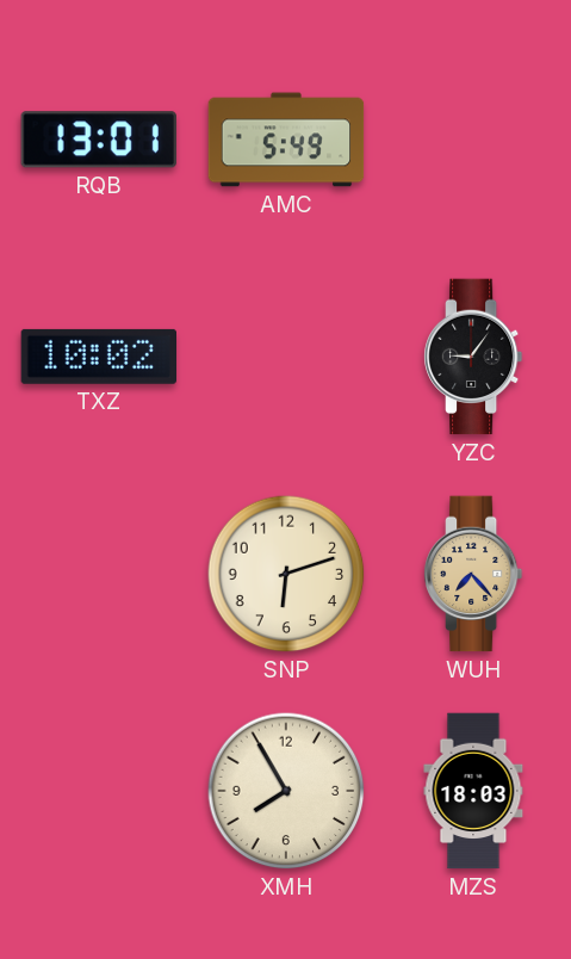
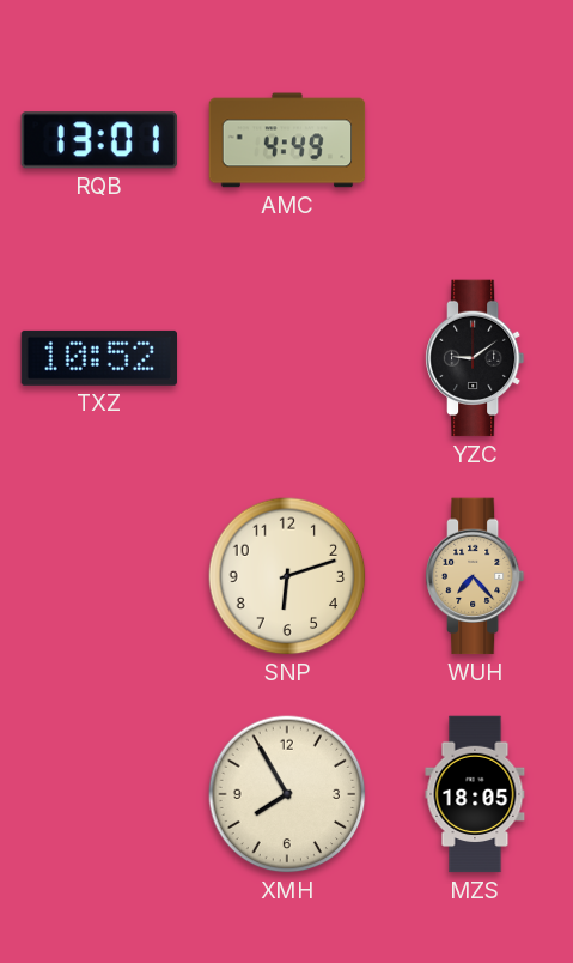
AMC: 5:49 -> 4:49
TXZ: 10:02 -> 10:52
YZC: 9:06 -> 9:09
MZS: 18:03 -> 18:05
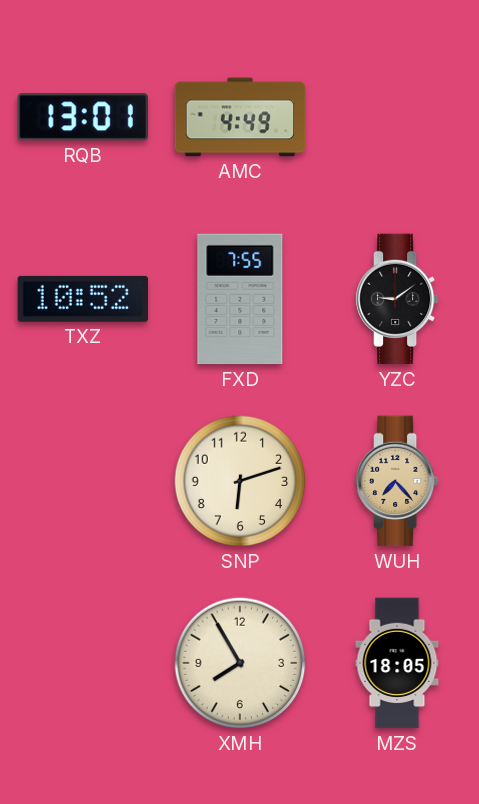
FXD: none -> 7:55
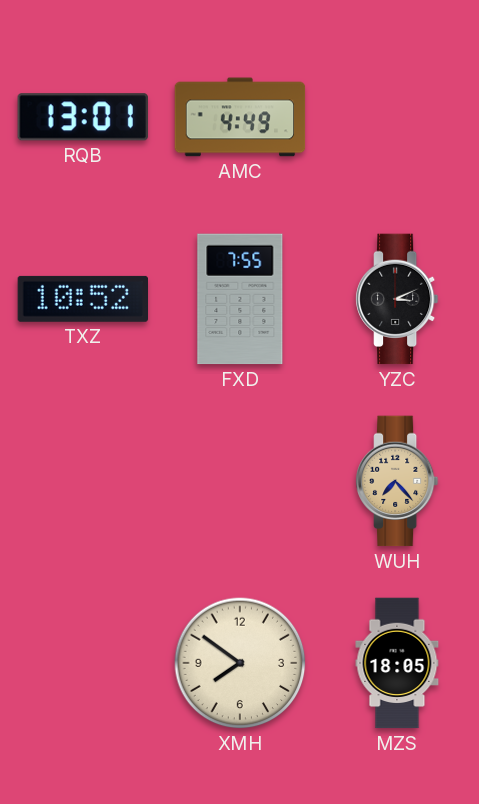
YZC: 9:09 -> 3:11
SNP: 6:12 -> none
XMH: 7:55 -> 7:51
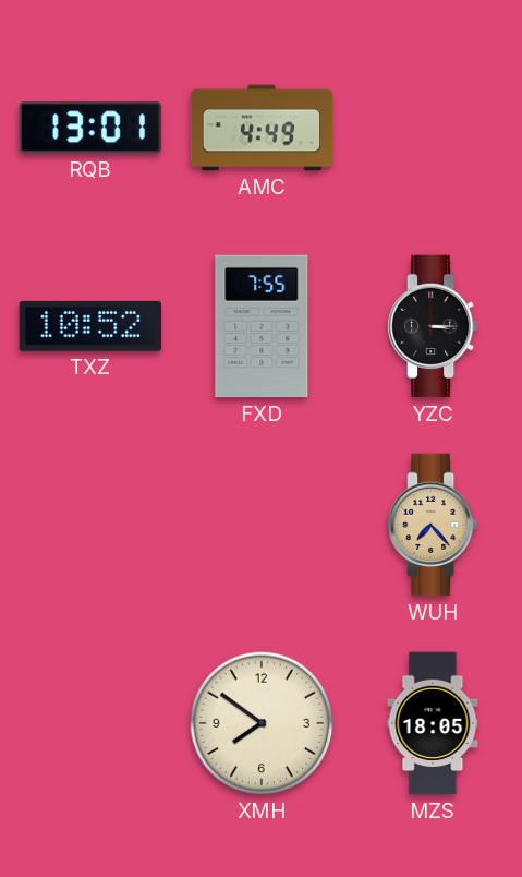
YZC: 3:11 -> 3:15
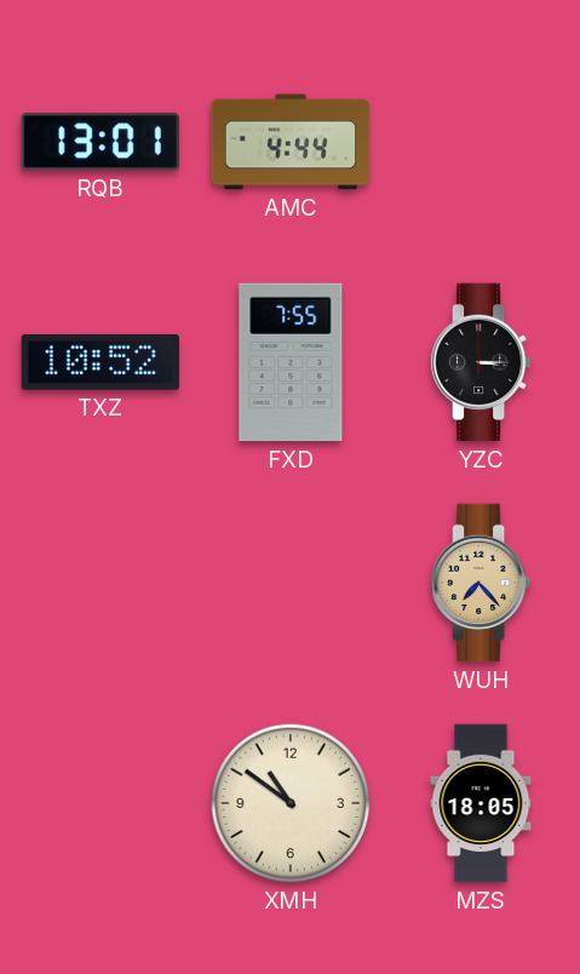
AMC: 4:49 -> 4:44
XMH: 7:51 -> 10:51
